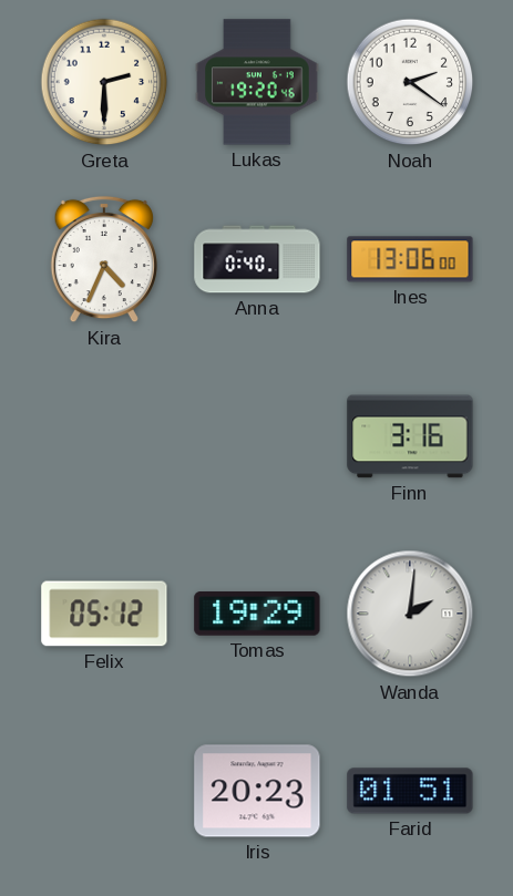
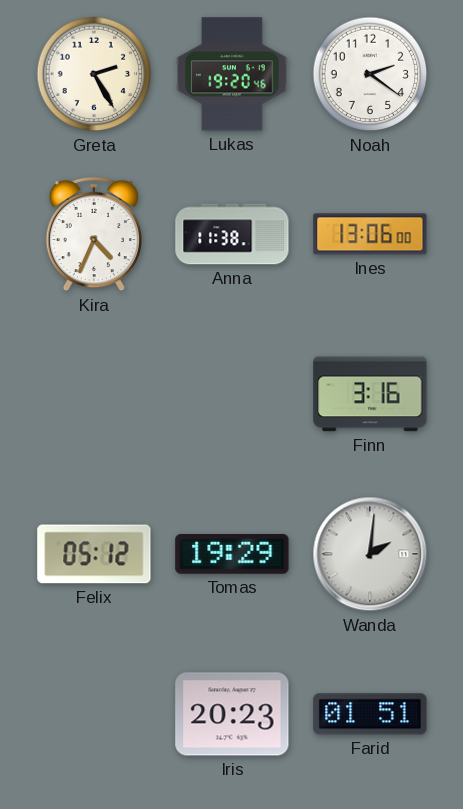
Greta: 2:30 -> 2:25
Anna: 0:40 -> 11:38
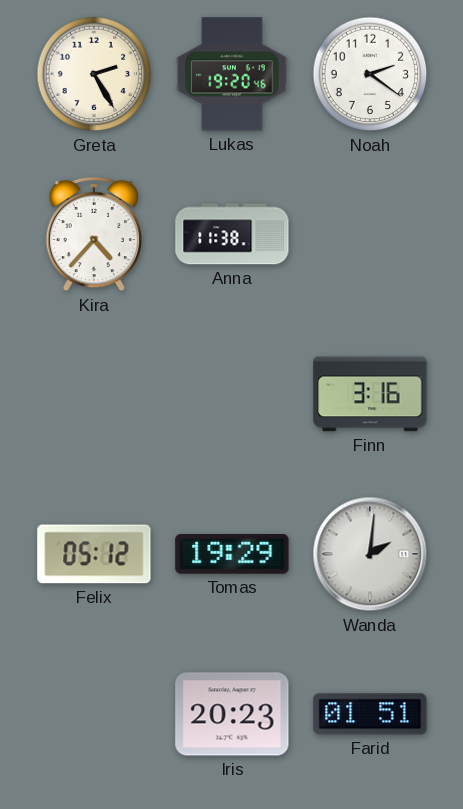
Kira: 4:34 -> 4:37
Ines: 13:06 -> none
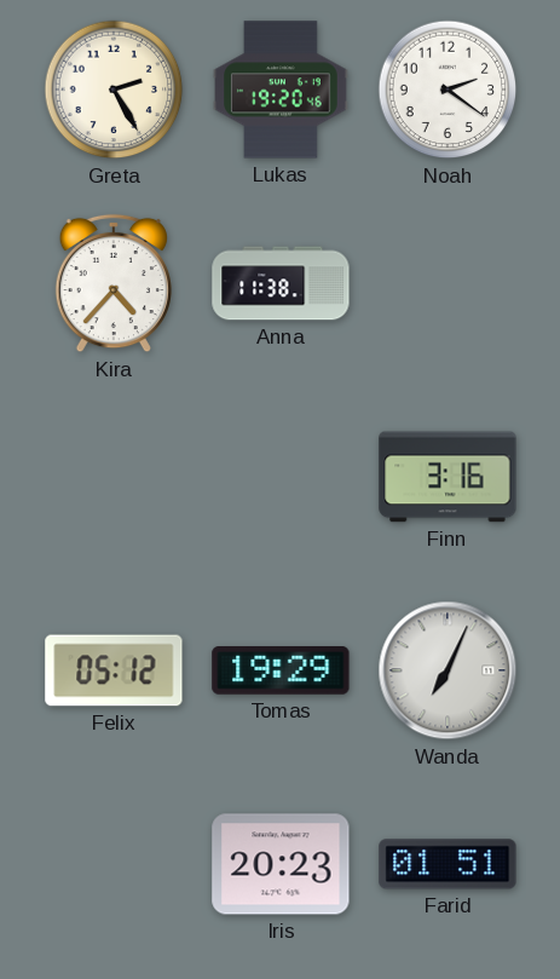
Wanda: 2:01 -> 7:04
